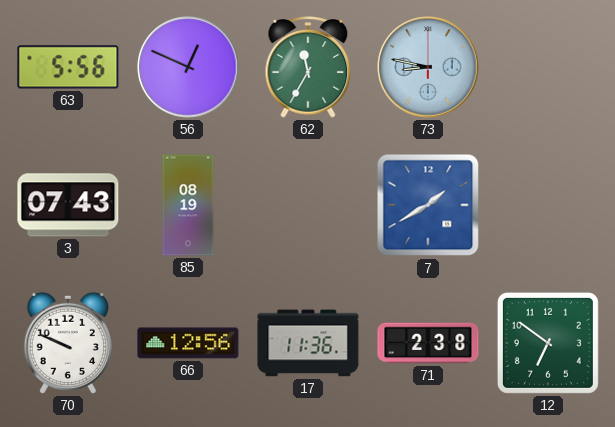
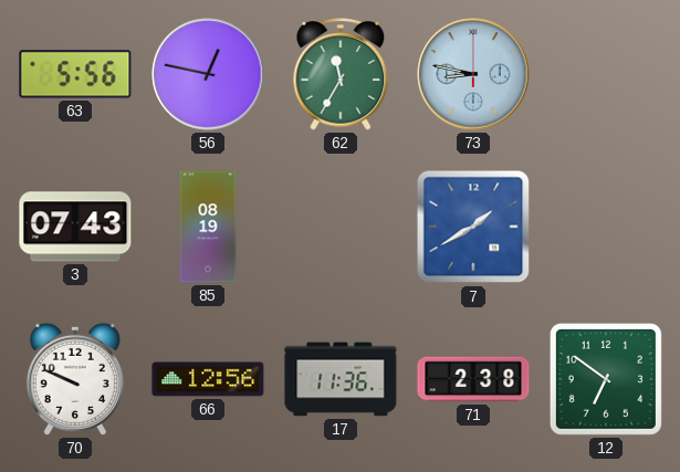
56: 12:49 -> 12:47
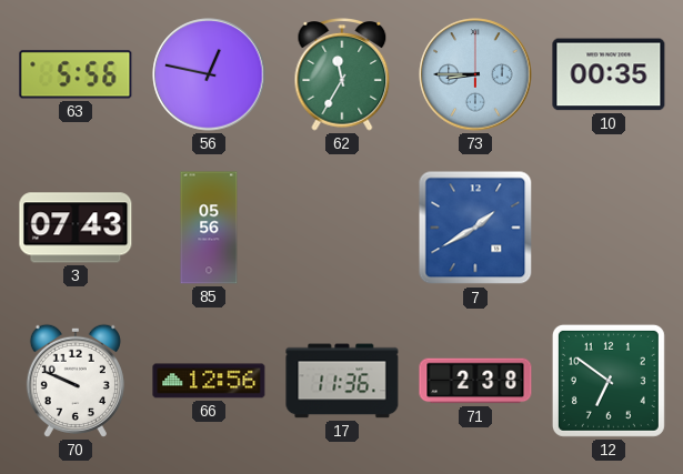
73: 8:47 -> 8:45
10: none -> 00:35
85: 08:19 -> 05:56
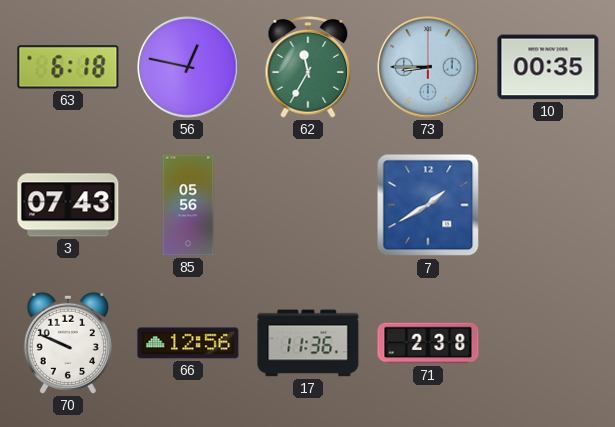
63: 5:56 -> 6:18
12: 6:51 -> none
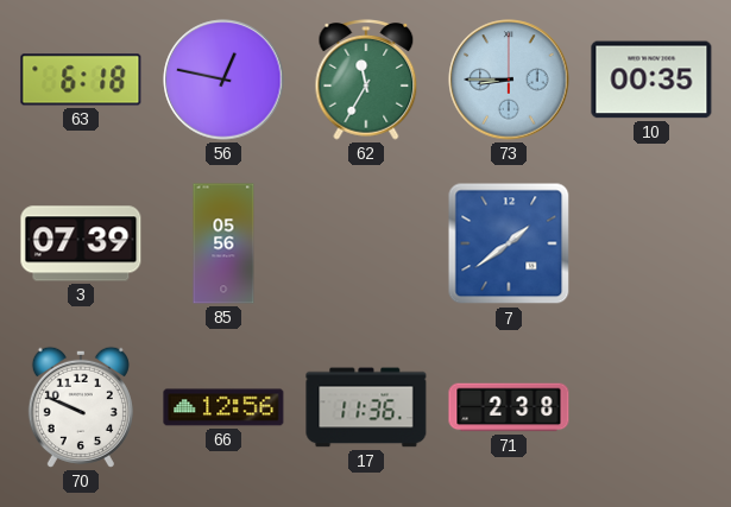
3: 07:43 -> 07:39
7: 1:40 -> 1:39
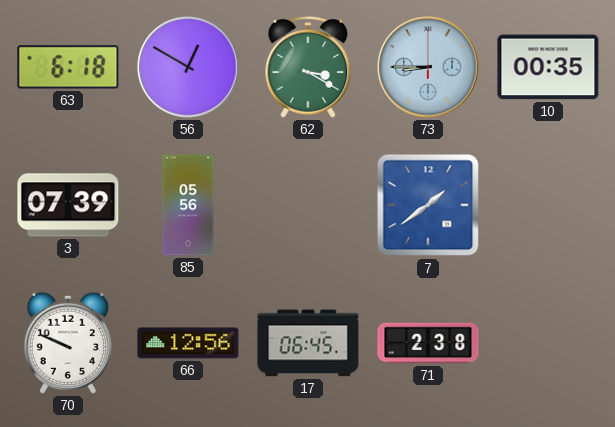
56: 12:47 -> 12:50
62: 11:35 -> 3:20
17: 11:36 -> 06:45
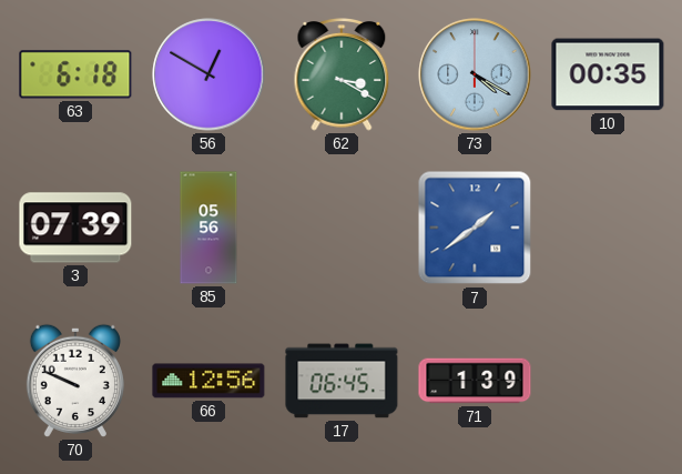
73: 8:45 -> 4:20
71: 2:38 -> 1:39
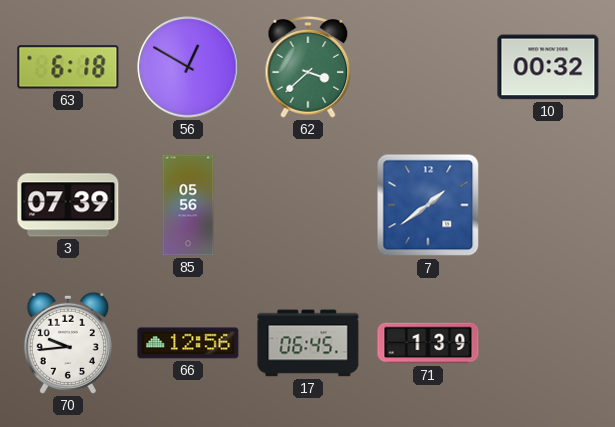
62: 3:20 -> 3:38
73: 4:20 -> none
10: 00:35 -> 00:32
70: 9:49 -> 9:44
